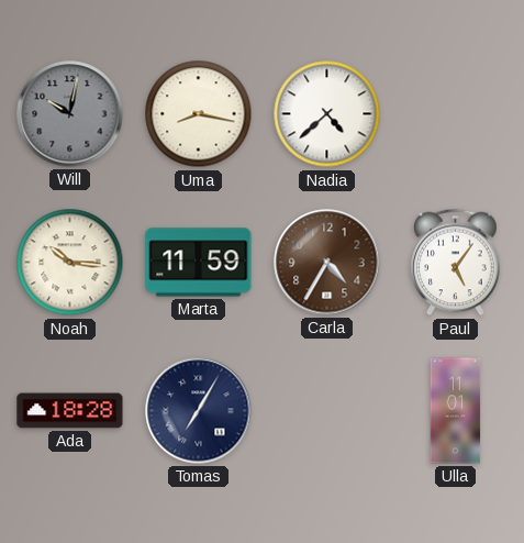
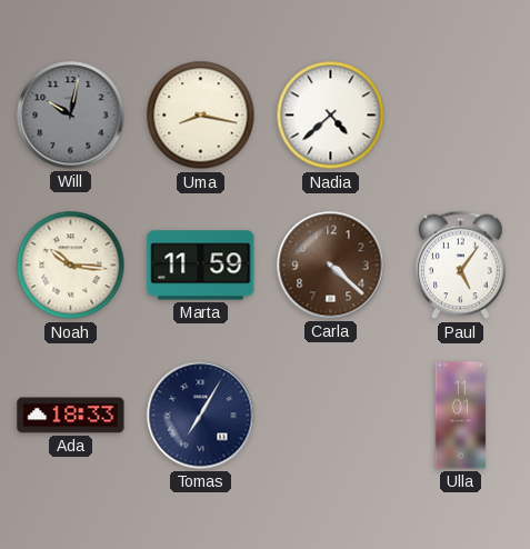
Carla: 4:35 -> 4:22
Ada: 18:28 -> 18:33
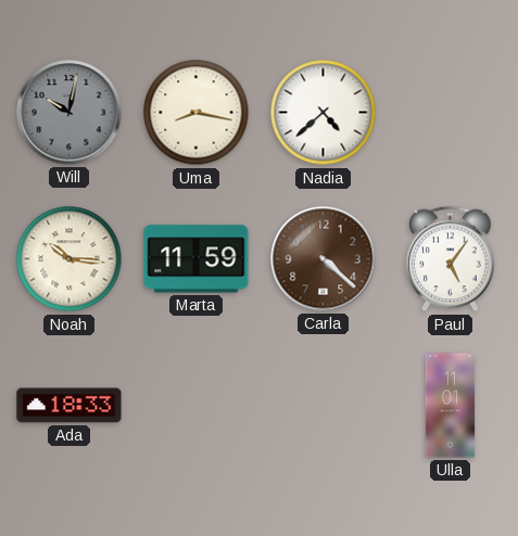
Tomas: 7:05 -> none
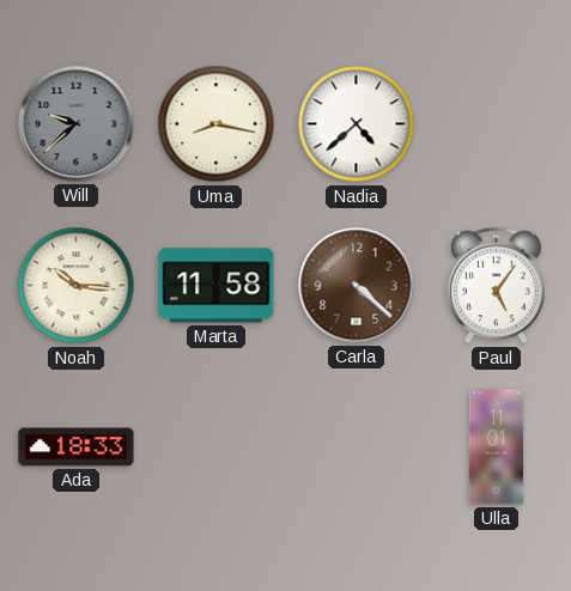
Will: 10:02 -> 9:38
Marta: 11:59 -> 11:58
